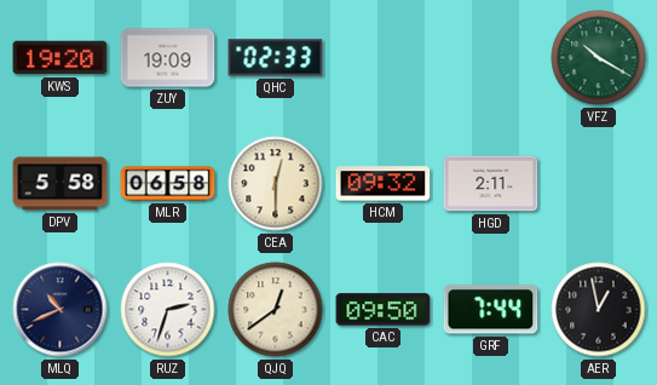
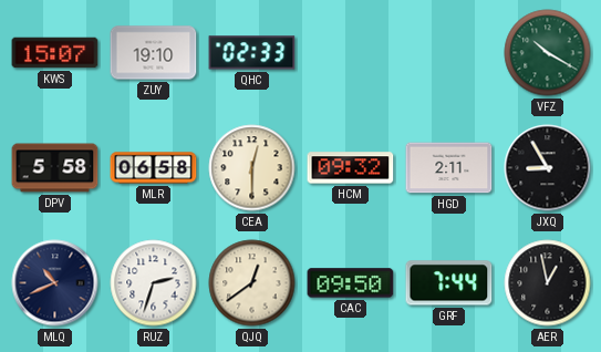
KWS: 19:20 -> 15:07
ZUY: 19:09 -> 19:10
JXQ: none -> 8:55
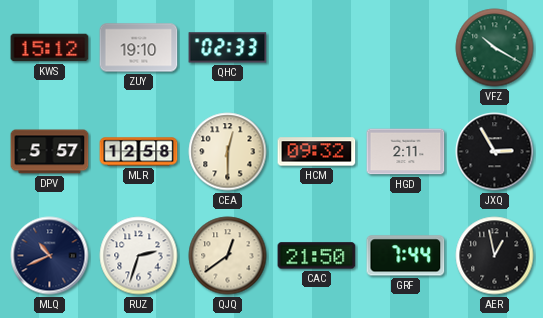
KWS: 15:07 -> 15:12
DPV: 5:58 -> 5:57
MLR: 06:58 -> 12:58
JXQ: 8:55 -> 2:55
CAC: 09:50 -> 21:50
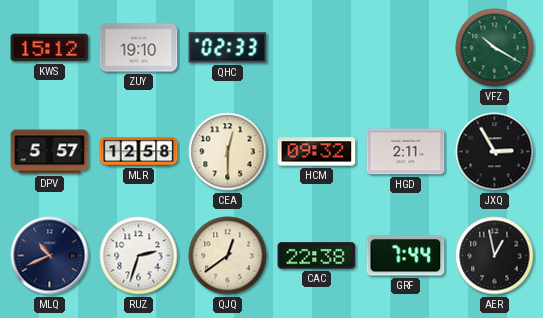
CAC: 21:50 -> 22:38
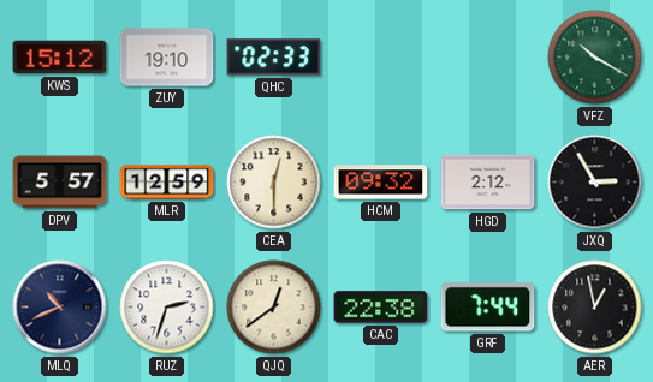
MLR: 12:58 -> 12:59
HGD: 2:11 -> 2:12
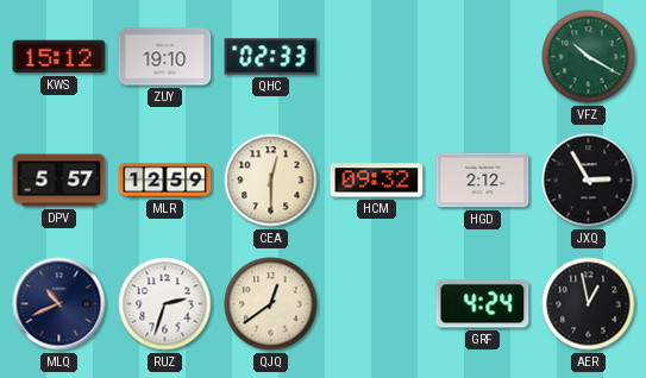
CAC: 22:38 -> none
GRF: 7:44 -> 4:24
